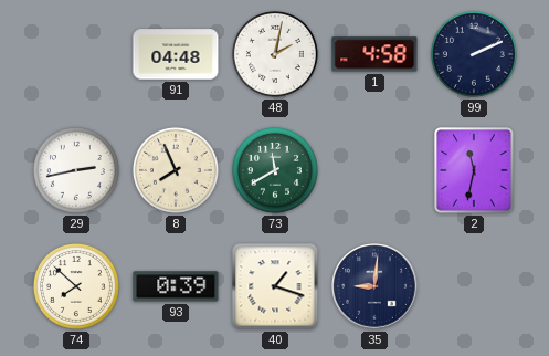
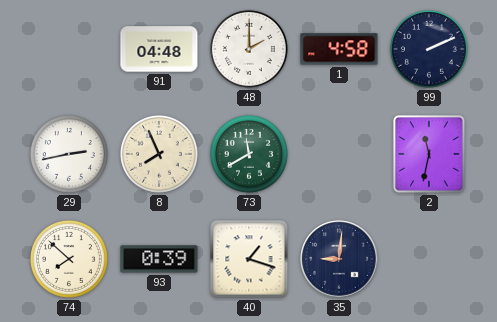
48: 2:02 -> 2:00
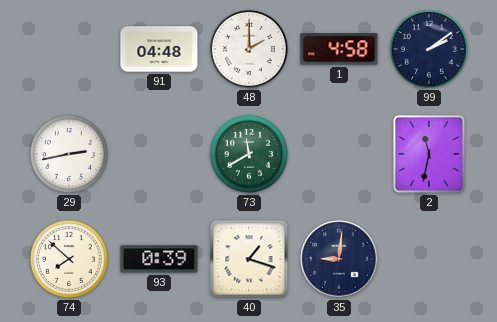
99: 2:11 -> 2:09
8: 7:56 -> none
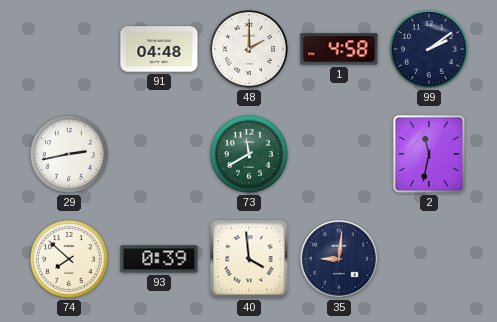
40: 1:18 -> 3:59
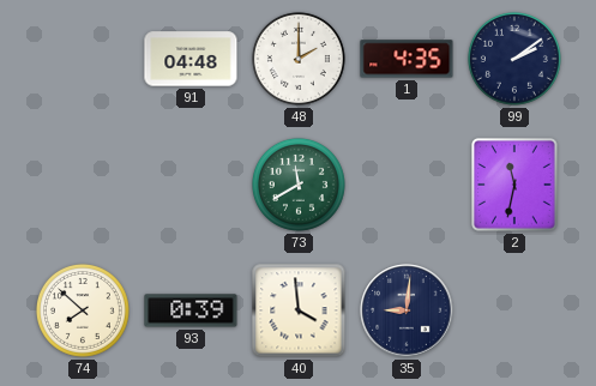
1: 4:58 -> 4:35
29: 2:43 -> none
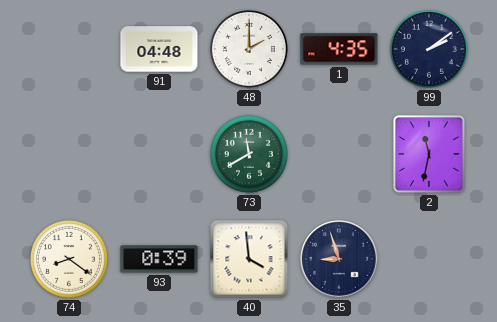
74: 7:52 -> 8:21
35: 9:01 -> 8:57
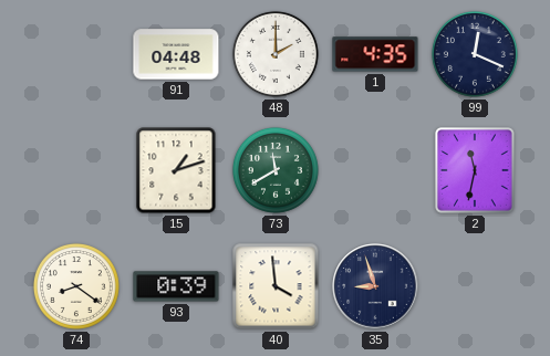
99: 2:09 -> 12:19
15: none -> 1:12
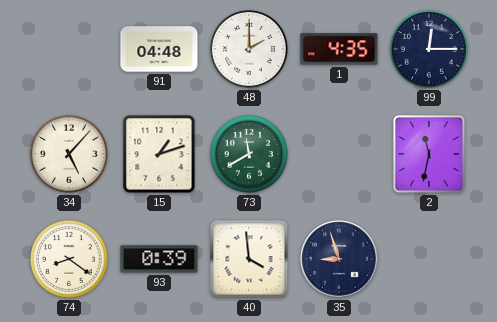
99: 12:19 -> 12:15
34: none -> 5:07
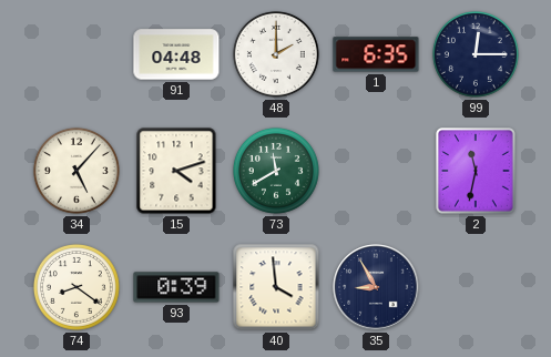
1: 4:35 -> 6:35
15: 1:12 -> 4:12
35: 8:57 -> 8:55
